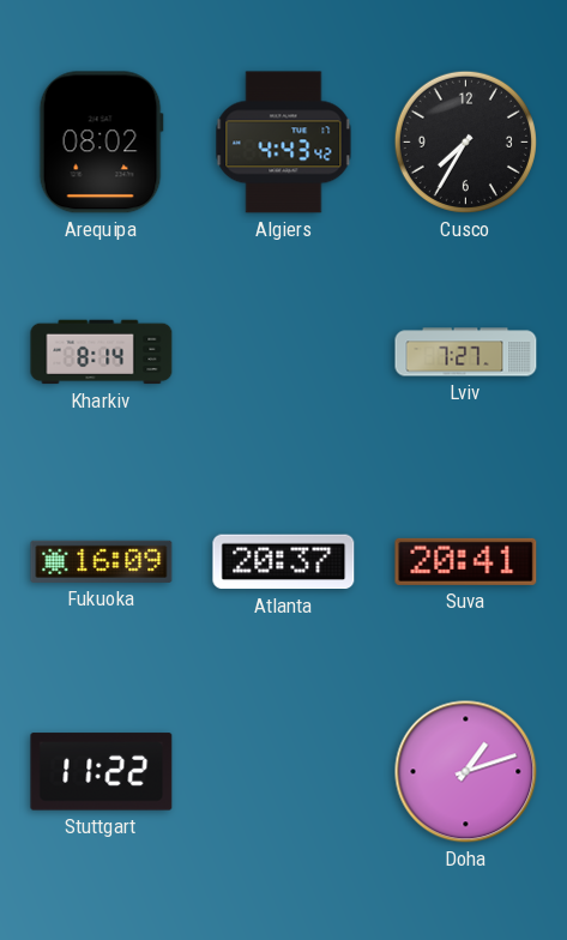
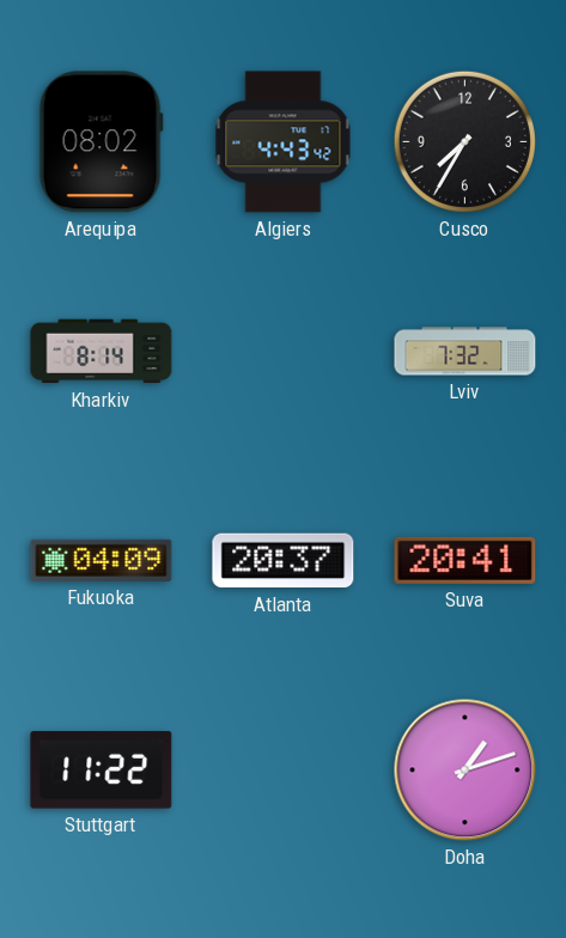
Lviv: 7:27 -> 7:32
Fukuoka: 16:09 -> 04:09
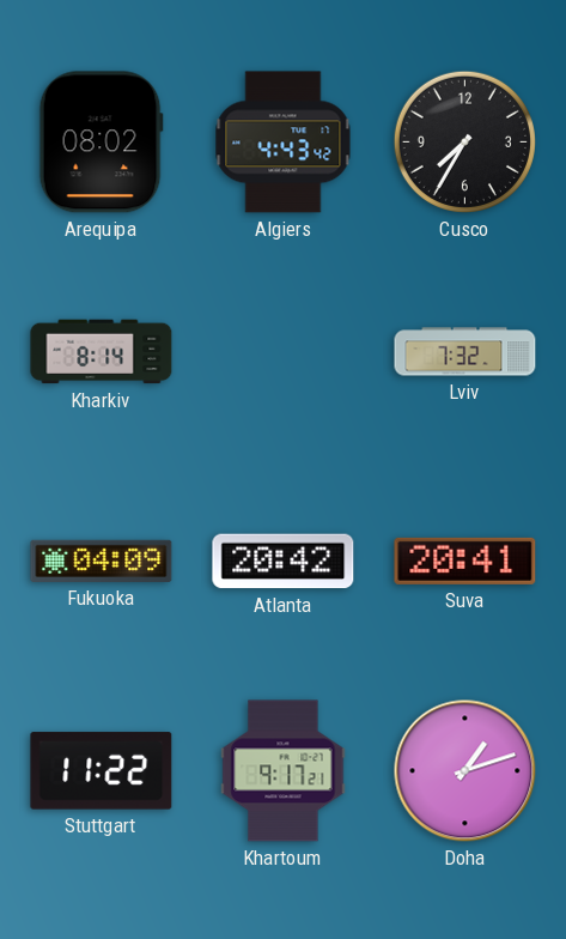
Atlanta: 20:37 -> 20:42
Khartoum: none -> 9:17
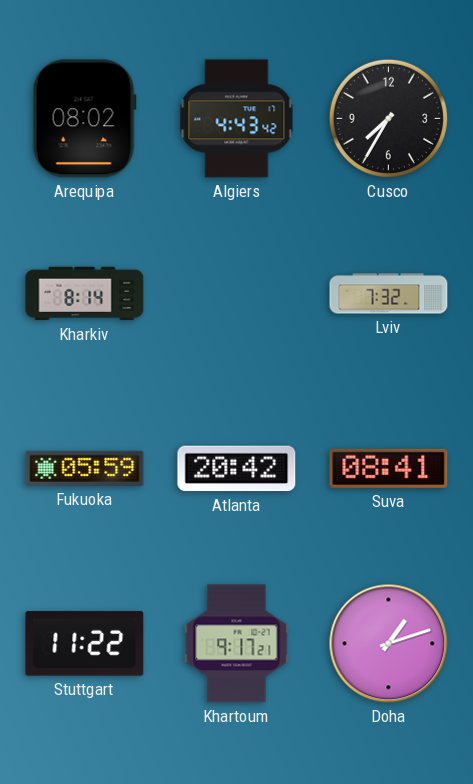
Fukuoka: 04:09 -> 05:59
Suva: 20:41 -> 08:41
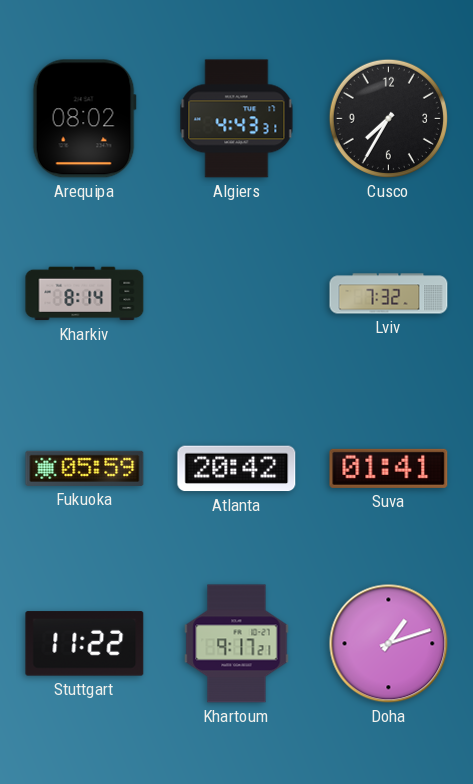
Algiers: 4:43:42 -> 4:43:31
Suva: 08:41 -> 01:41
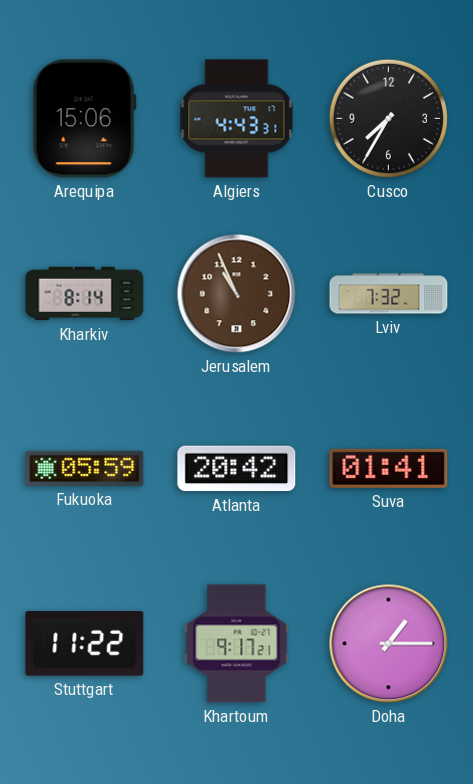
Arequipa: 08:02 -> 15:06
Jerusalem: none -> 10:56
Doha: 1:12 -> 1:15
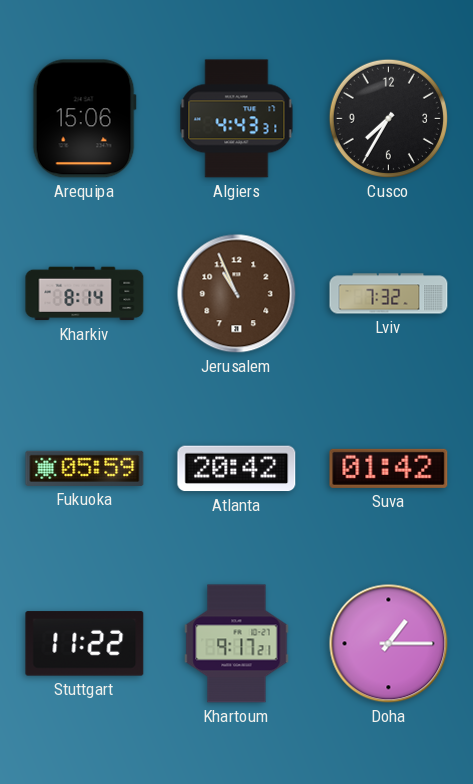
Suva: 01:41 -> 01:42
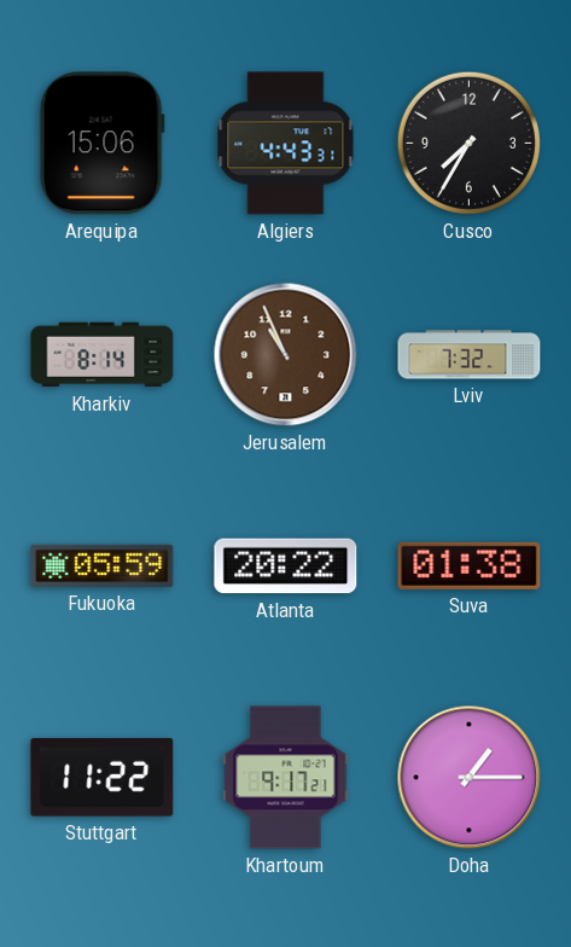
Atlanta: 20:42 -> 20:22
Suva: 01:42 -> 01:38
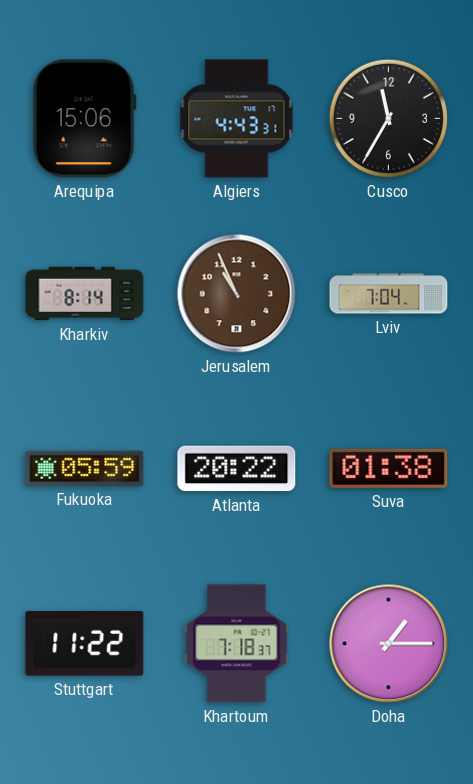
Cusco: 7:35 -> 11:35
Lviv: 7:32 -> 7:04
Khartoum: 9:17 -> 7:18
